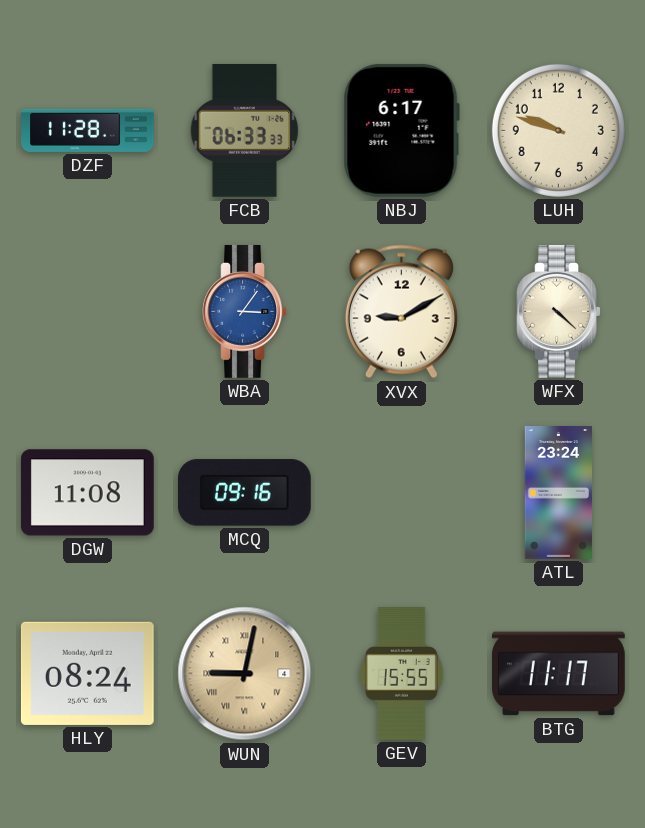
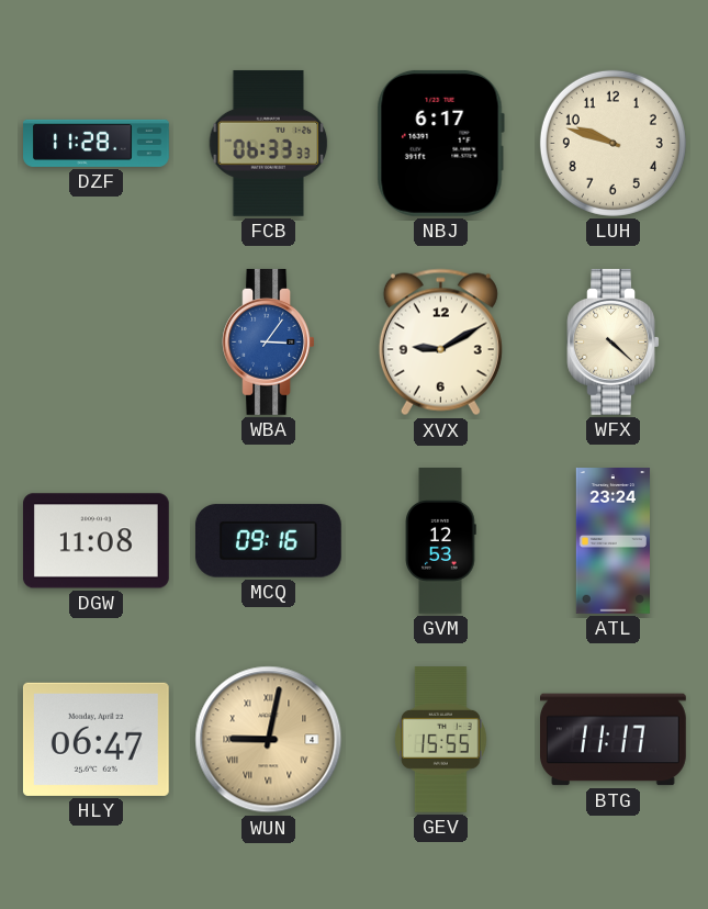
GVM: none -> 12:53
HLY: 08:24 -> 06:47
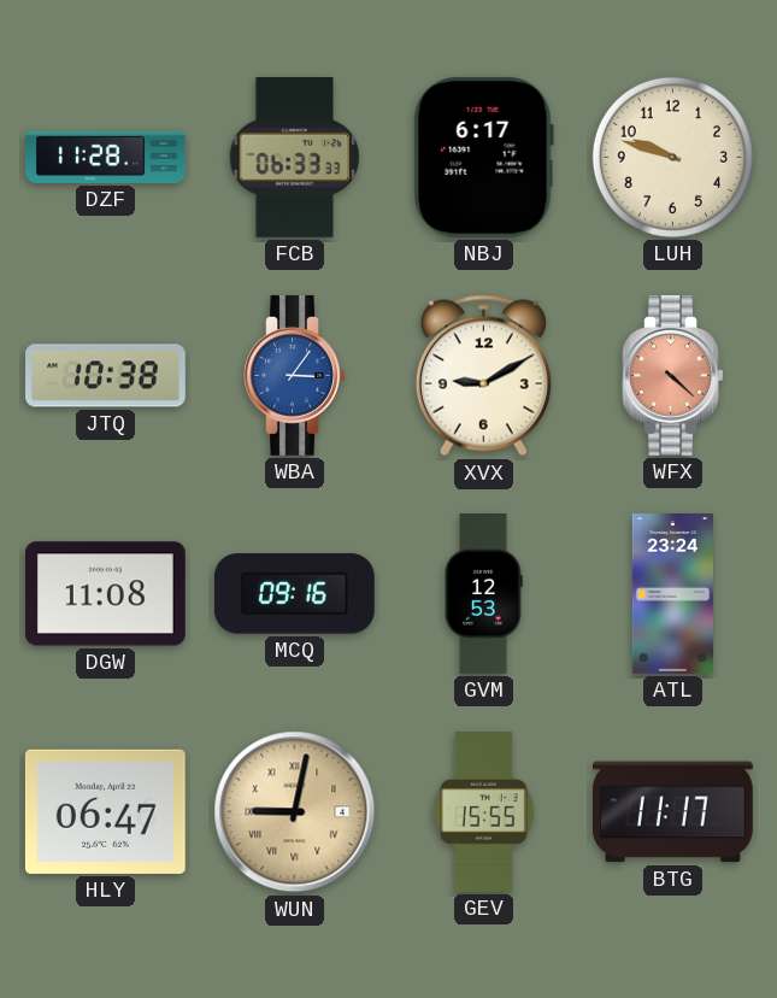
JTQ: none -> 10:38
WFX dial: cream -> salmon
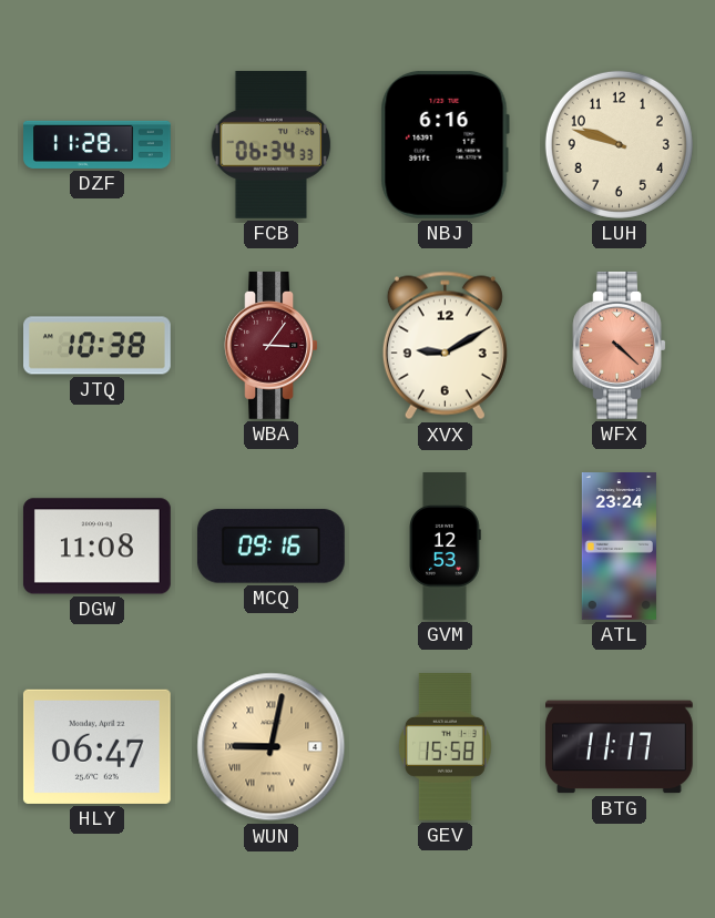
FCB: 06:33 -> 06:34
NBJ: 6:17 -> 6:16
WBA dial: blue -> burgundy
GEV: 15:55 -> 15:58
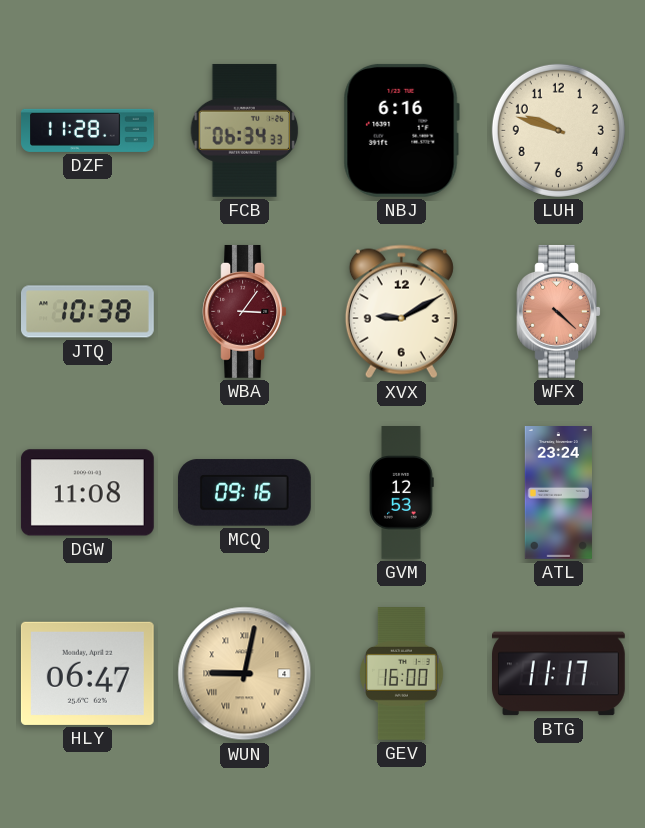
GEV: 15:58 -> 16:00
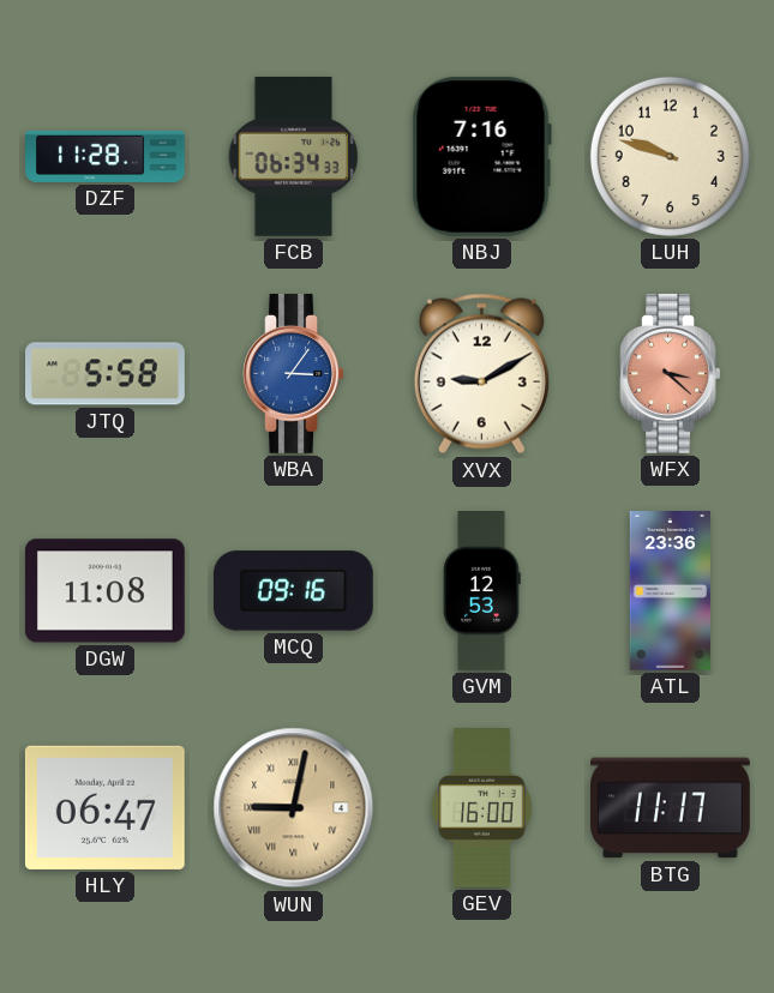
NBJ: 6:16 -> 7:16
JTQ: 10:38 -> 5:58
WBA dial: burgundy -> blue
WFX: 4:22 -> 3:22
ATL: 23:24 -> 23:36
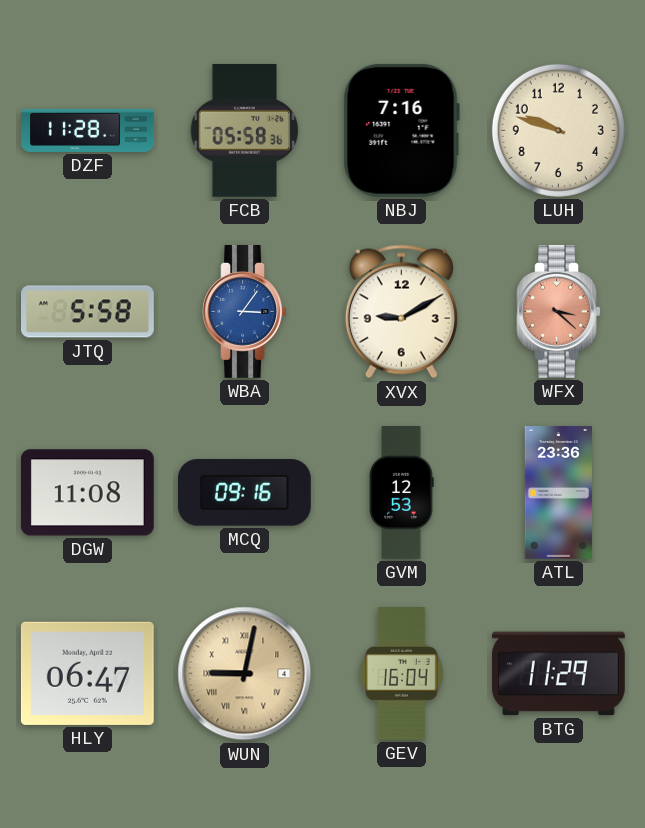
FCB: 06:34 -> 05:58
GEV: 16:00 -> 16:04
BTG: 11:17 -> 11:29
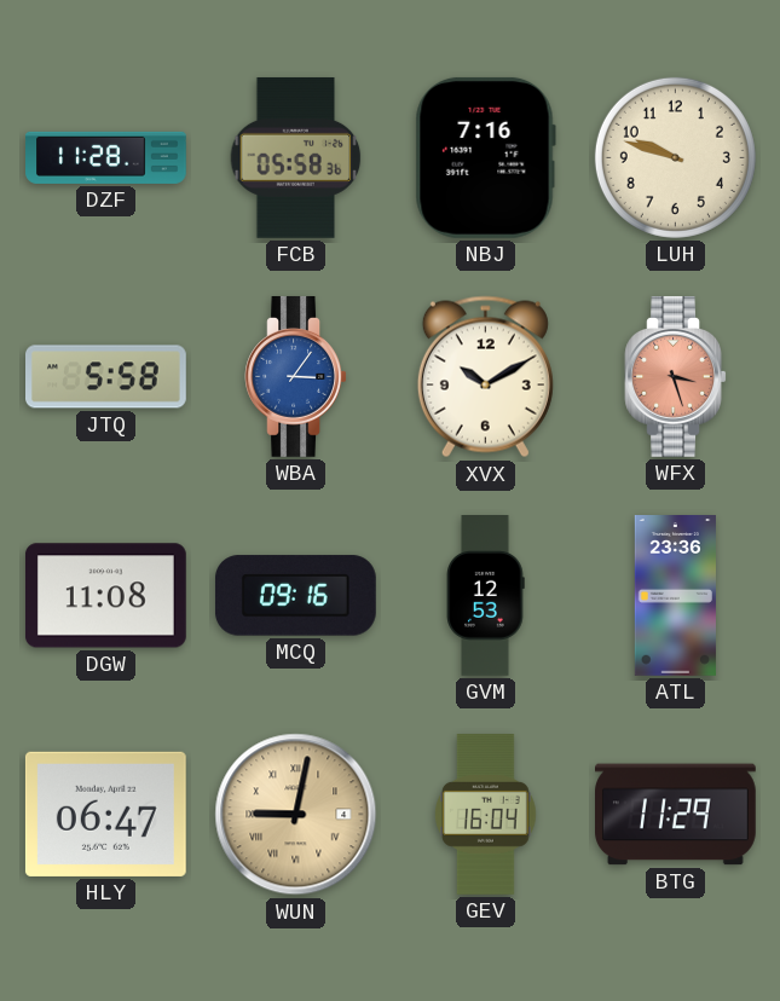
XVX: 9:10 -> 10:10
WFX: 3:22 -> 3:27
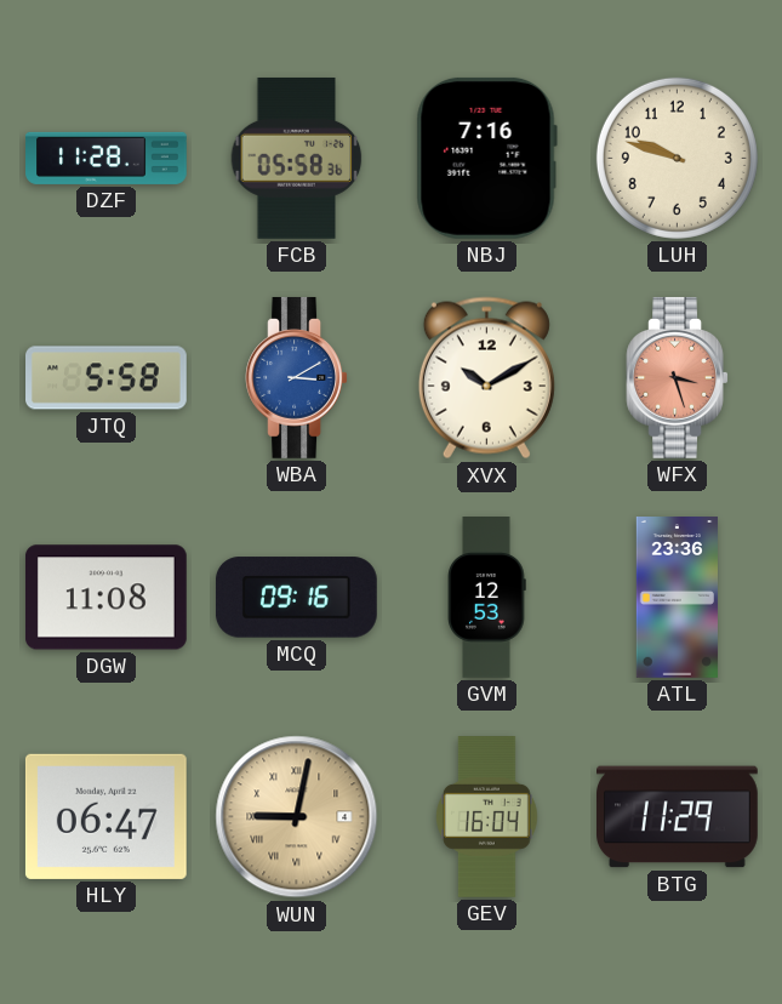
WBA: 3:06 -> 3:10
